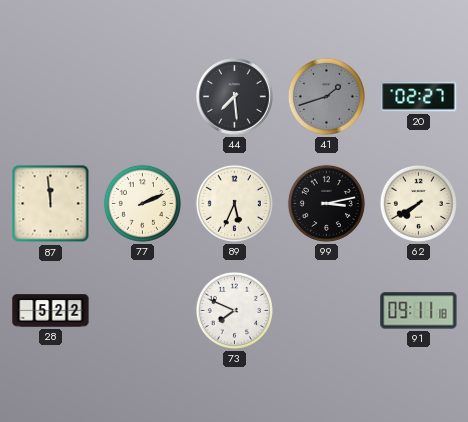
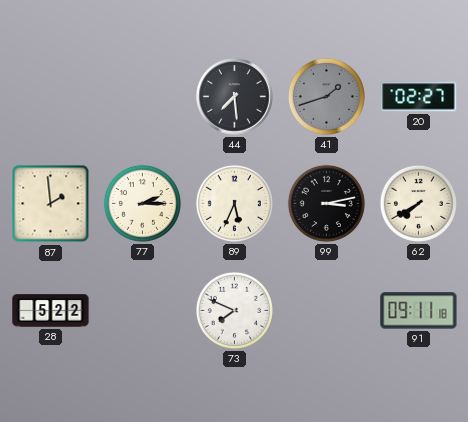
87: 11:59 -> 1:59
77: 2:11 -> 2:15
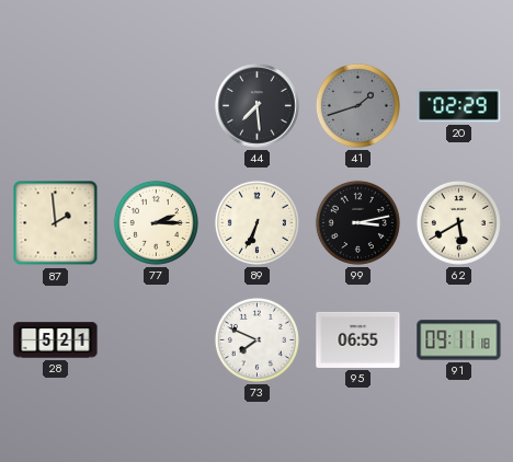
20: 02:27 -> 02:29
89: 5:34 -> 6:34
62: 7:40 -> 5:40
28: 5:22 -> 5:21
95: none -> 06:55
